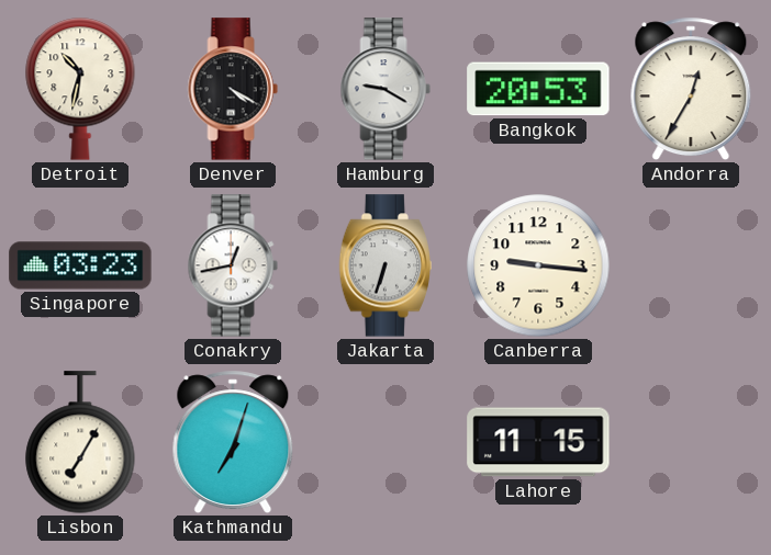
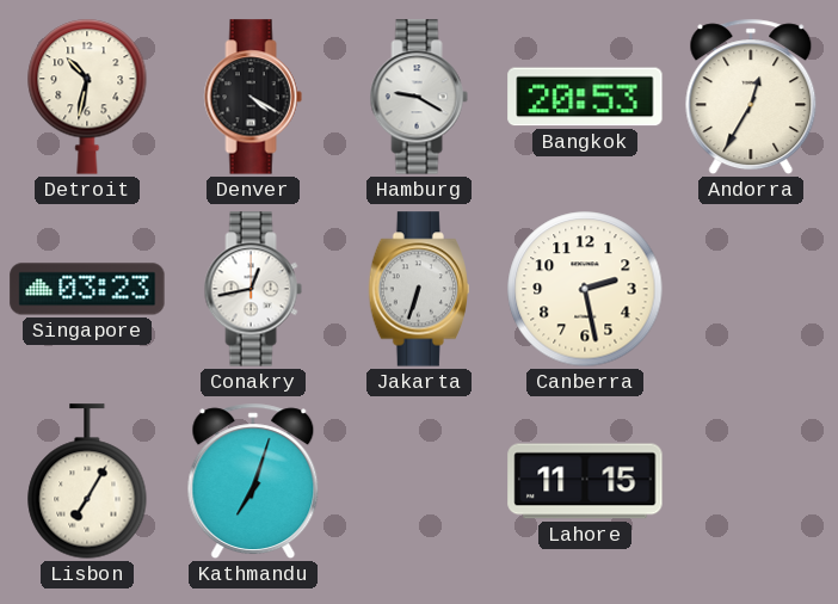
Canberra: 9:16 -> 2:28
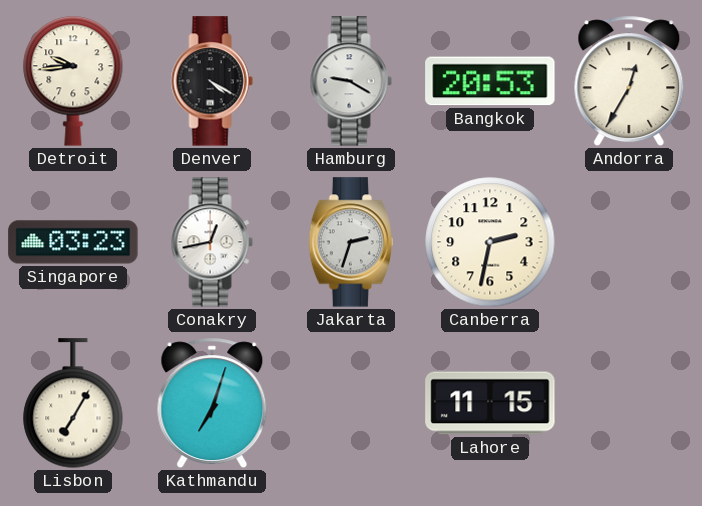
Detroit: 10:32 -> 9:44
Jakarta: 6:33 -> 2:33
Canberra: 2:28 -> 2:32
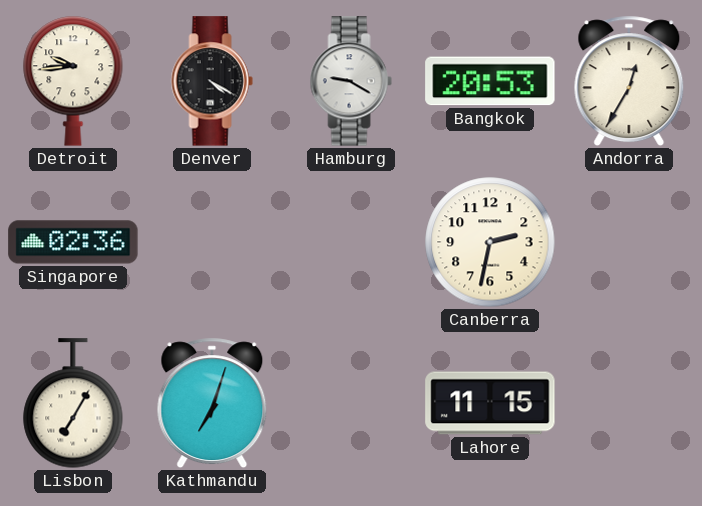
Singapore: 03:23 -> 02:36
Conakry: 12:43 -> none
Jakarta: 2:33 -> none
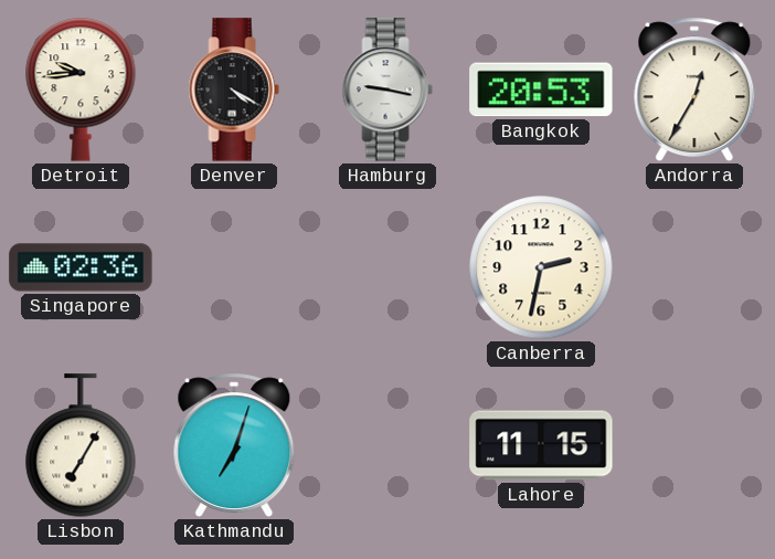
Hamburg: 9:20 -> 9:17
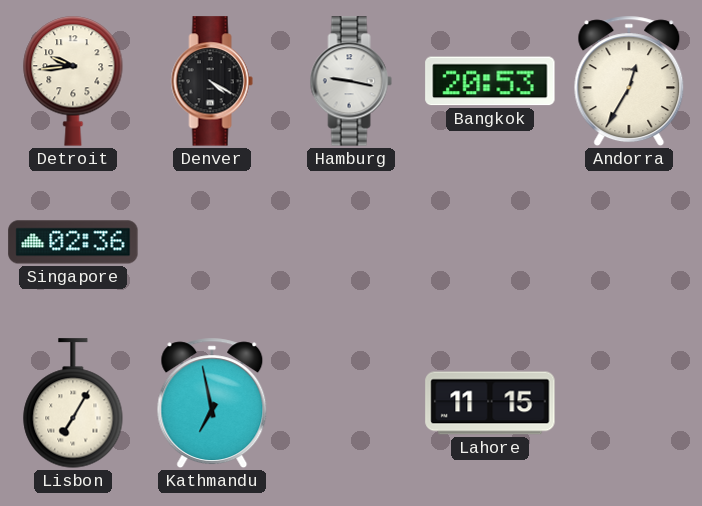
Canberra: 2:32 -> none
Kathmandu: 7:03 -> 6:58
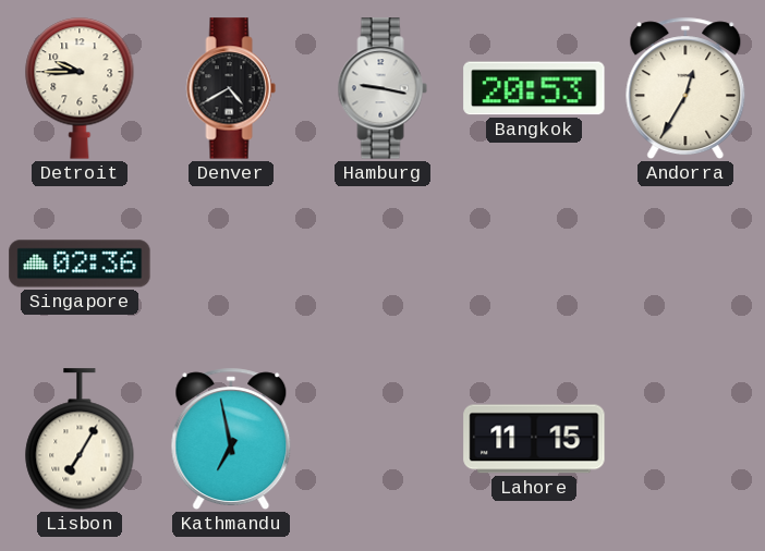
Detroit: 9:44 -> 9:45
Denver: 4:20 -> 4:40
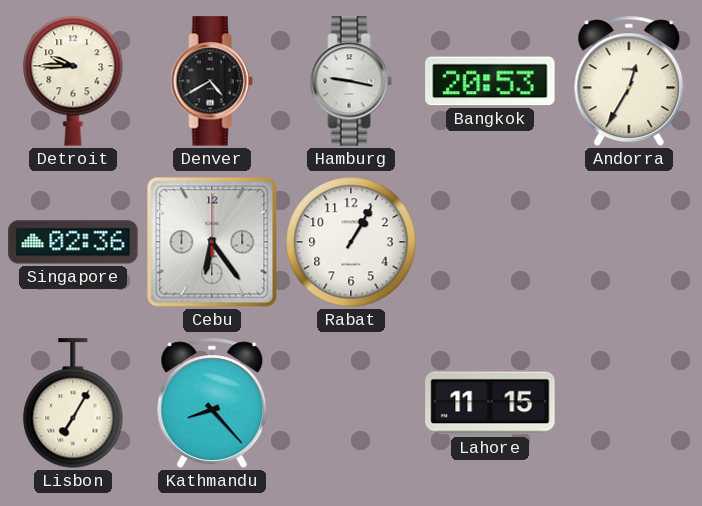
Cebu: none -> 6:24
Rabat: none -> 1:05
Kathmandu: 6:58 -> 8:23
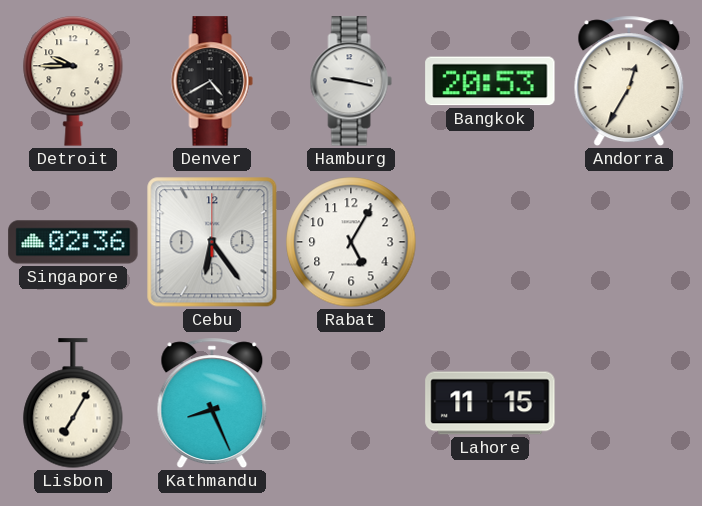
Rabat: 1:05 -> 5:05
Kathmandu: 8:23 -> 8:26
